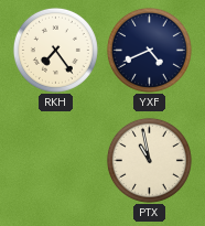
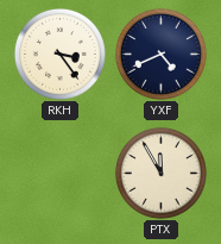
RKH: 7:24 -> 3:24
PTX: 10:58 -> 11:55
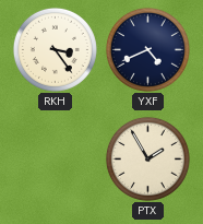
PTX: 11:55 -> 1:55
